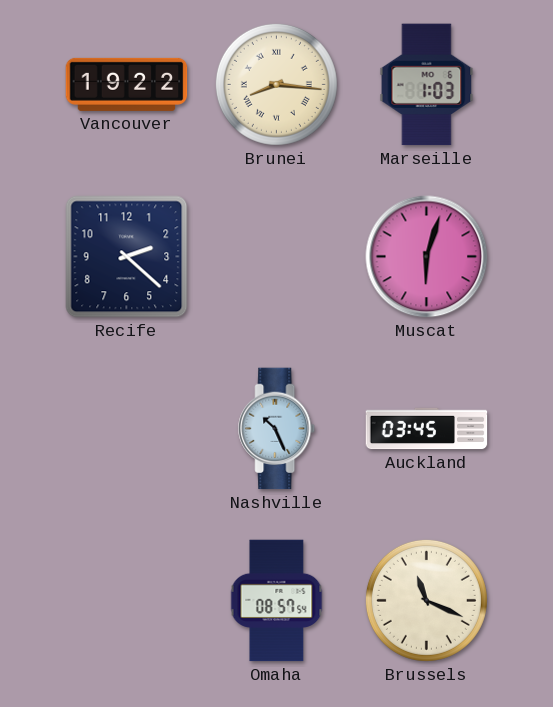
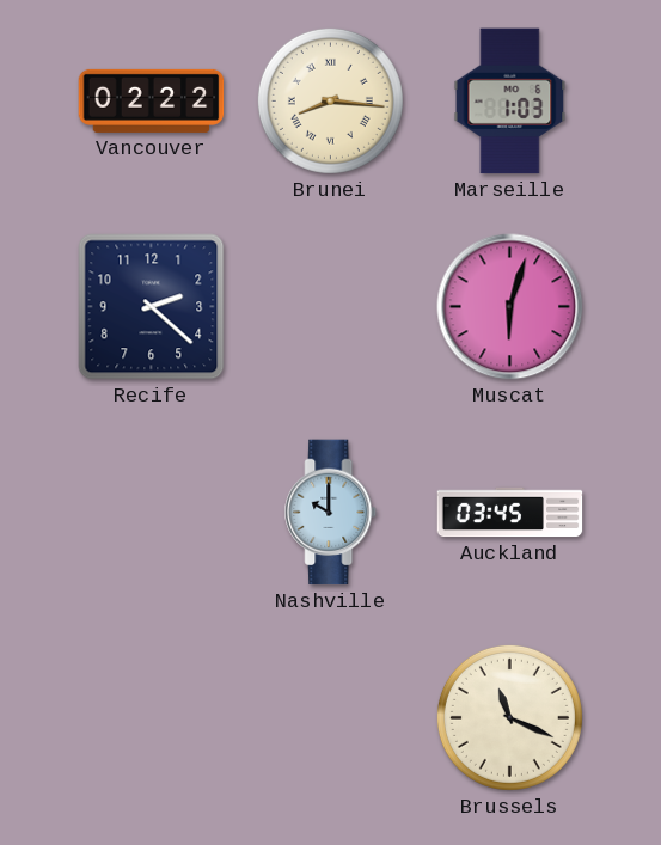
Vancouver: 19:22 -> 02:22
Nashville: 10:26 -> 10:00
Omaha: 08:57 -> none
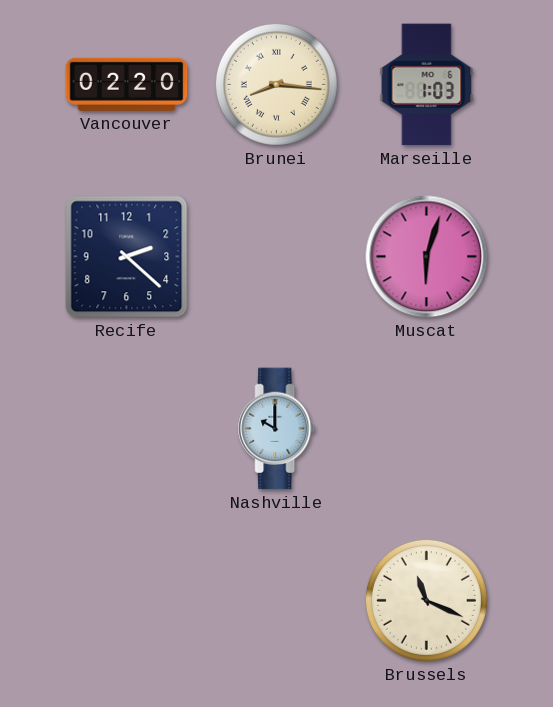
Vancouver: 02:22 -> 02:20
Auckland: 03:45 -> none
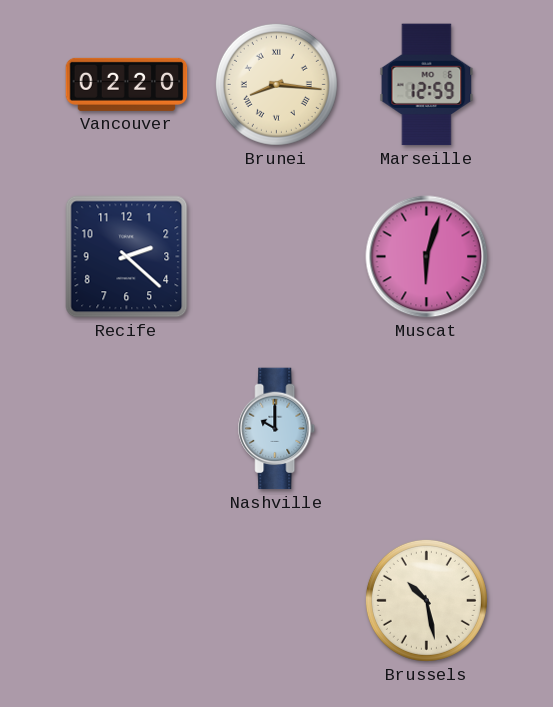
Marseille: 1:03 -> 12:59
Brussels: 11:19 -> 10:28
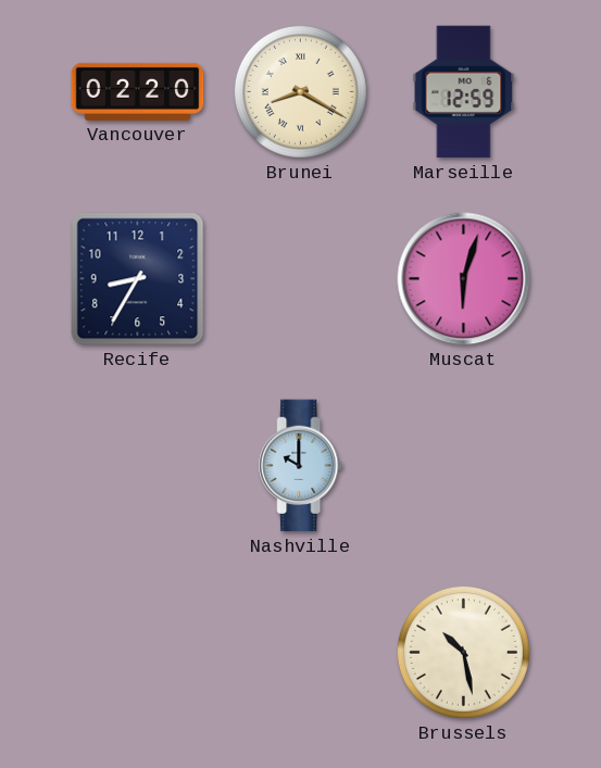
Brunei: 8:16 -> 8:20
Recife: 2:22 -> 8:35
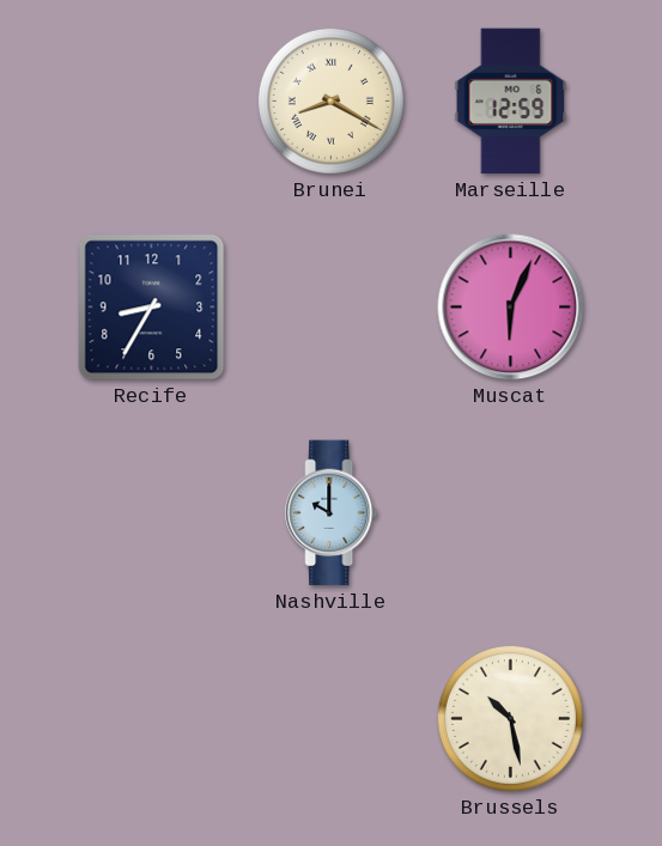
Vancouver: 02:20 -> none
Muscat: 6:03 -> 6:04
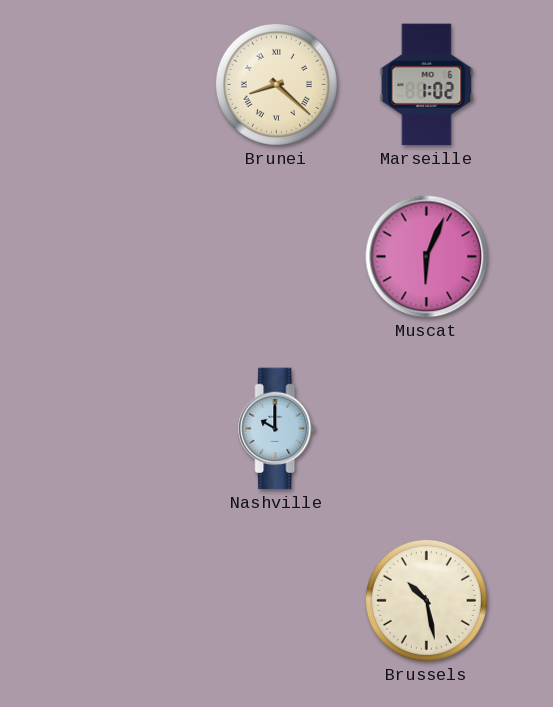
Brunei: 8:20 -> 8:22
Marseille: 12:59 -> 1:02
Recife: 8:35 -> none
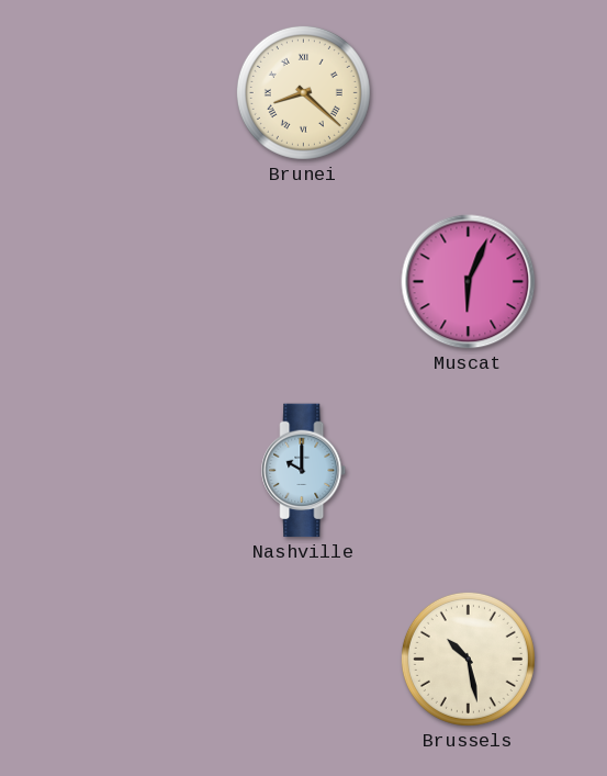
Marseille: 1:02 -> none
